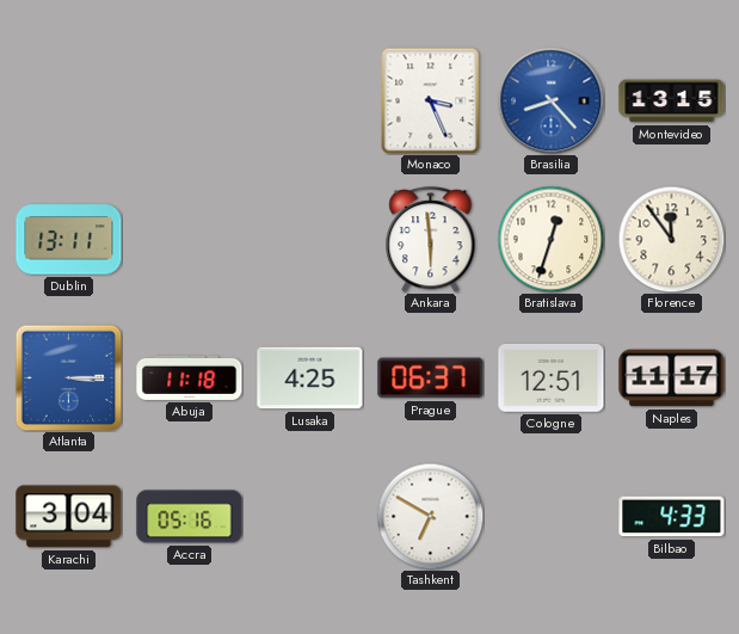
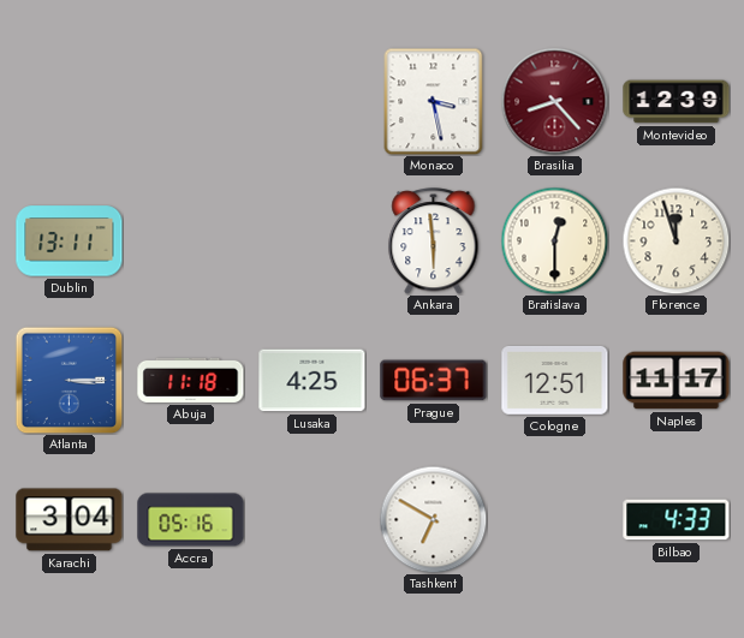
Monaco: 3:26 -> 3:28
Brasilia dial: blue -> burgundy
Montevideo: 13:15 -> 12:39
Bratislava: 12:33 -> 12:30
Florence: 11:54 -> 11:57
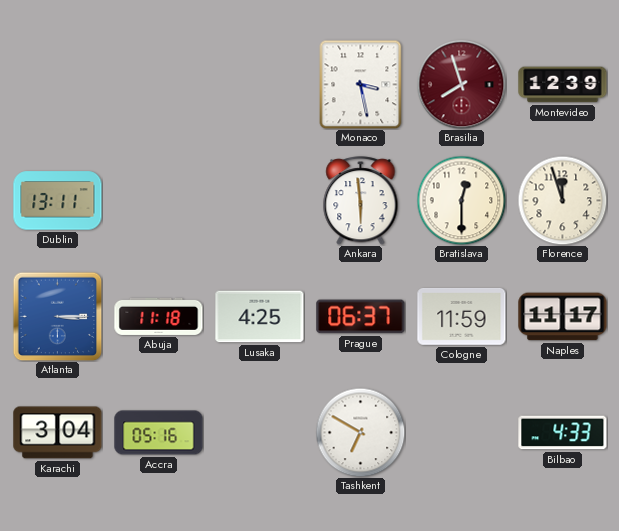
Brasilia: 8:23 -> 7:57
Cologne: 12:51 -> 11:59
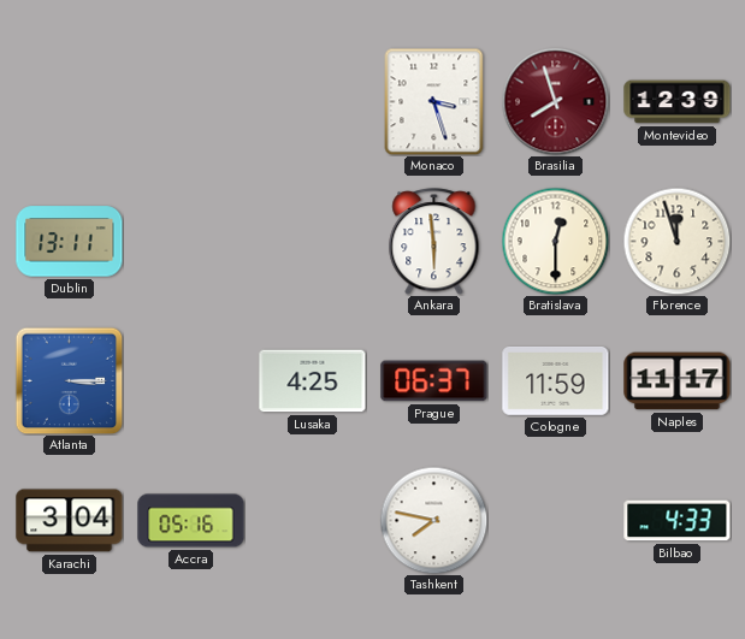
Monaco: 3:28 -> 3:27
Abuja: 11:18 -> none
Tashkent: 6:50 -> 7:47
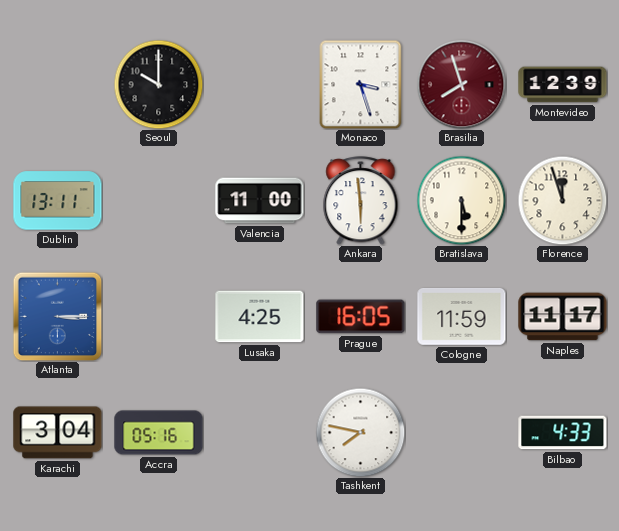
Seoul: none -> 10:00
Valencia: none -> 11:00
Bratislava: 12:30 -> 5:30
Prague: 06:37 -> 16:05
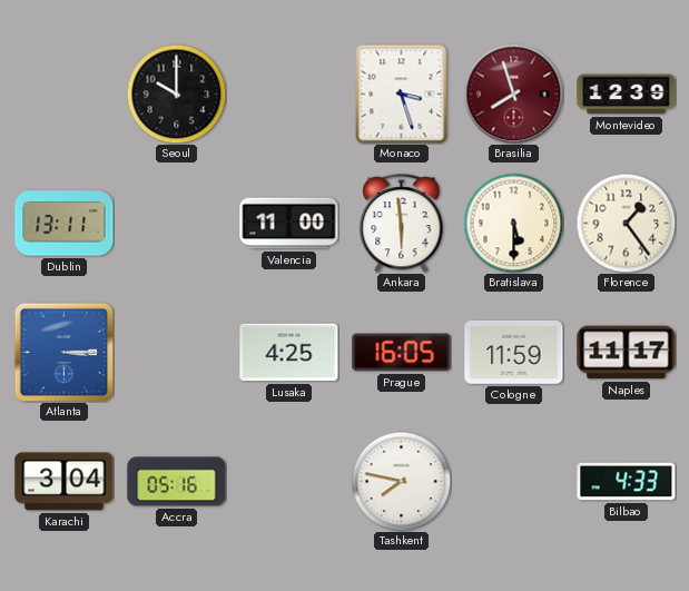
Florence: 11:57 -> 1:24
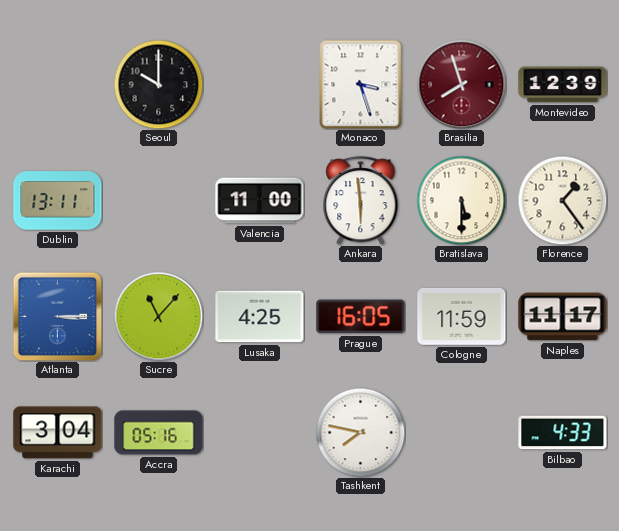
Sucre: none -> 11:07
